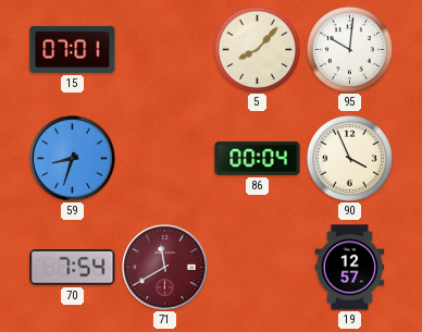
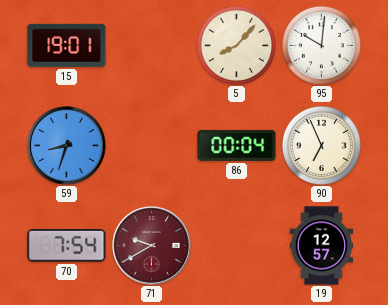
15: 07:01 -> 19:01
90: 3:56 -> 6:56
71: 11:40 -> 9:40
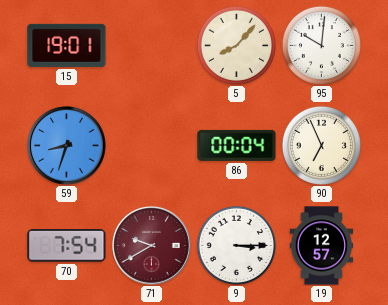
9: none -> 3:15
